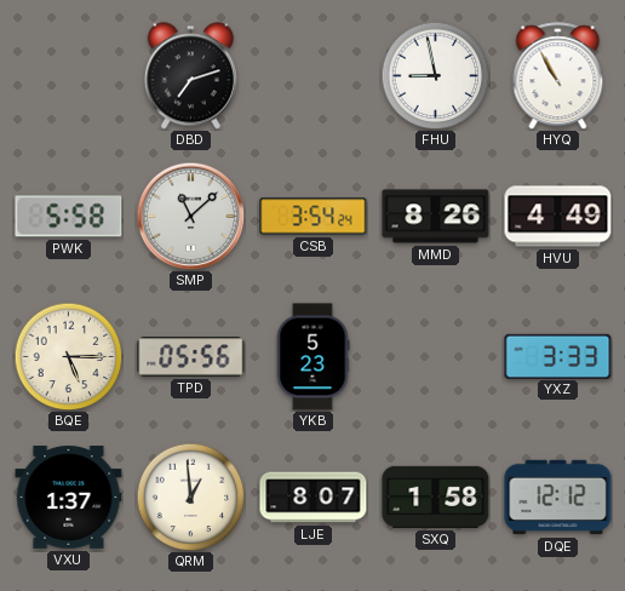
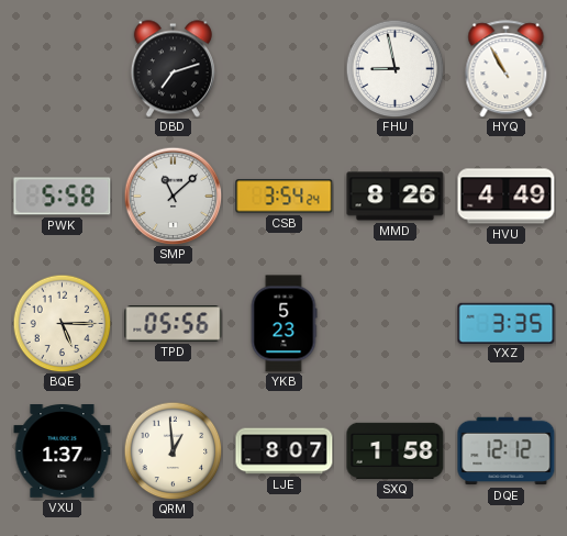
YXZ: 3:33 -> 3:35
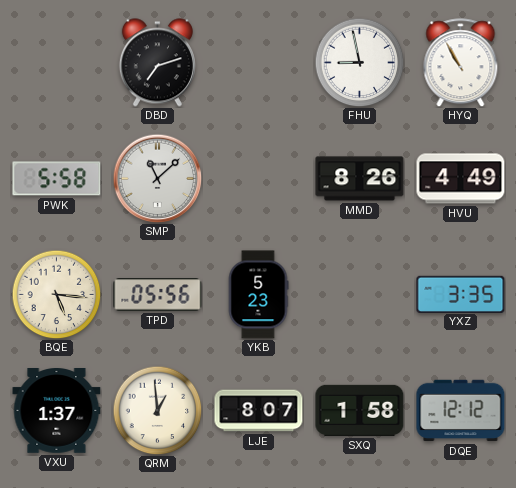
CSB: 3:54 -> none
BQE: 5:15 -> 5:16
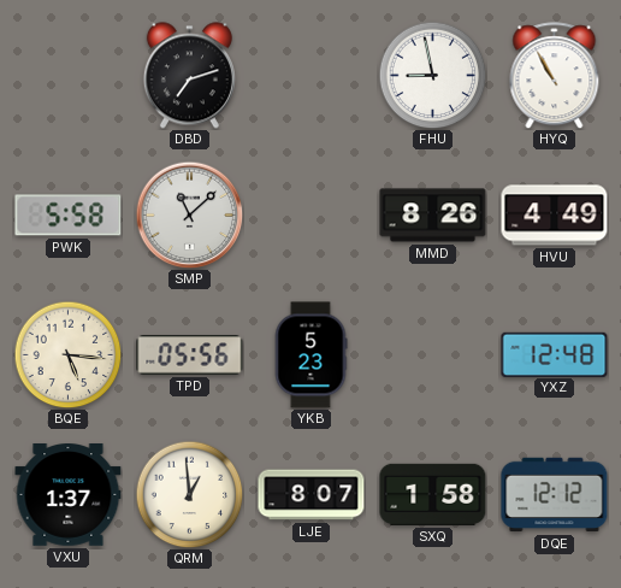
YXZ: 3:35 -> 12:48
